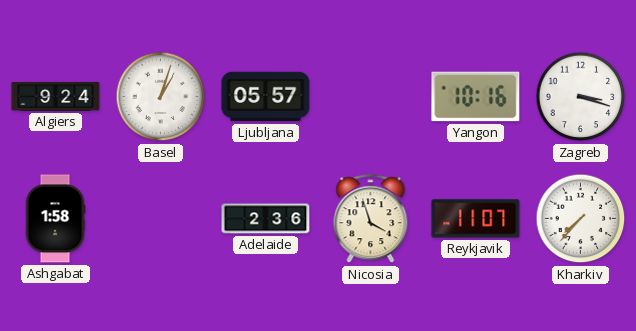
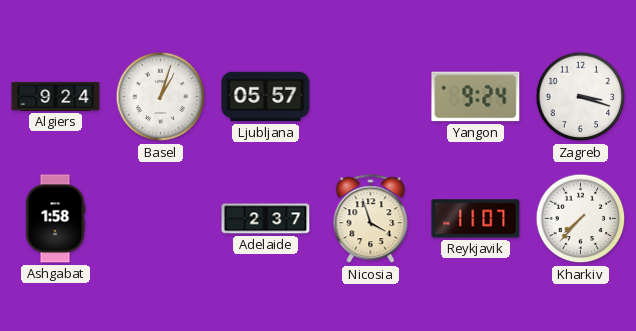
Yangon: 10:16 -> 9:24
Adelaide: 2:36 -> 2:37
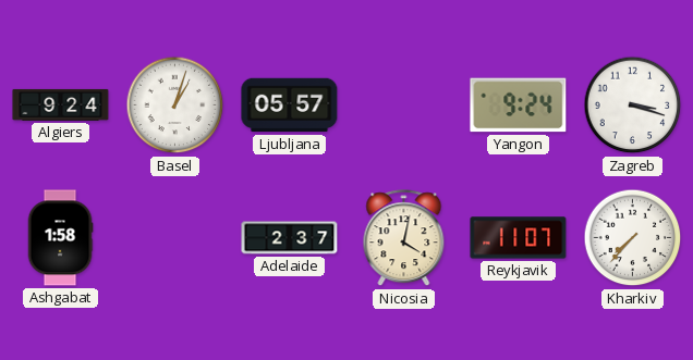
Nicosia: 3:57 -> 4:02
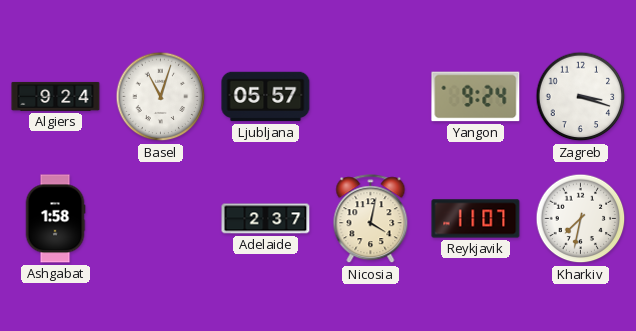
Basel: 1:03 -> 11:03
Kharkiv: 7:37 -> 7:32
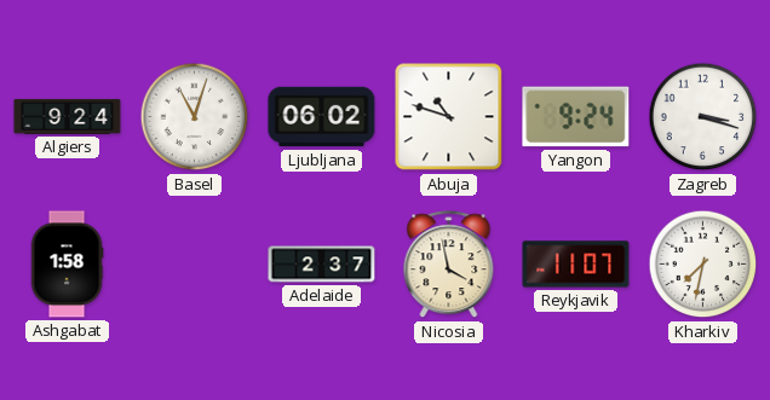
Ljubljana: 05:57 -> 06:02
Abuja: none -> 10:48
Nicosia: 4:02 -> 3:58
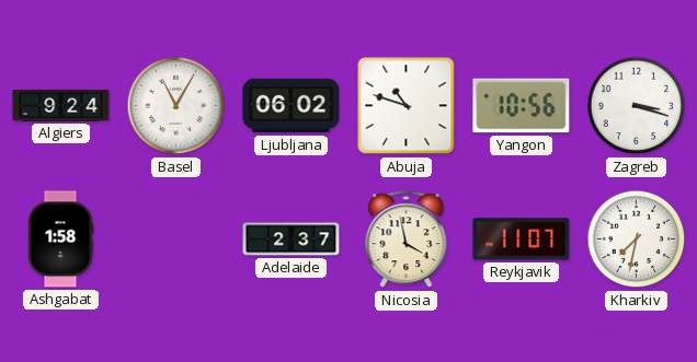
Basel: 11:03 -> 11:05
Yangon: 9:24 -> 10:56
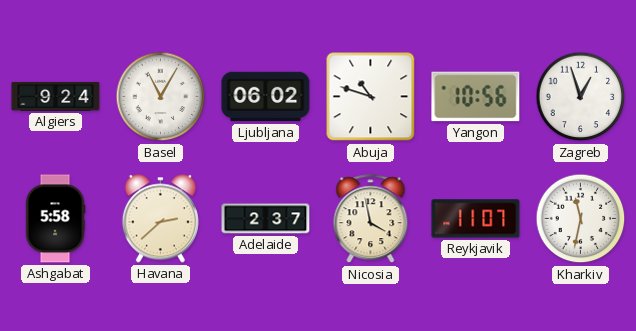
Zagreb: 3:18 -> 12:57
Ashgabat: 1:58 -> 5:58
Havana: none -> 2:38
Kharkiv: 7:32 -> 11:32
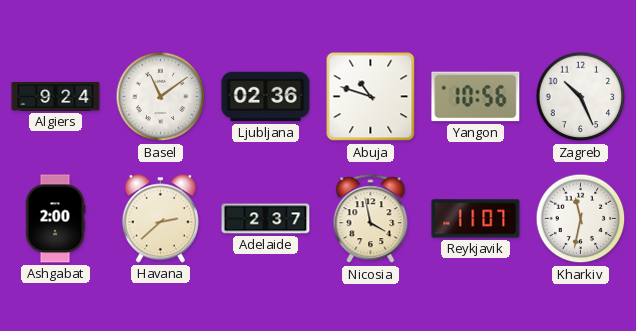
Basel: 11:05 -> 11:09
Ljubljana: 06:02 -> 02:36
Zagreb: 12:57 -> 10:26
Ashgabat: 5:58 -> 2:00
